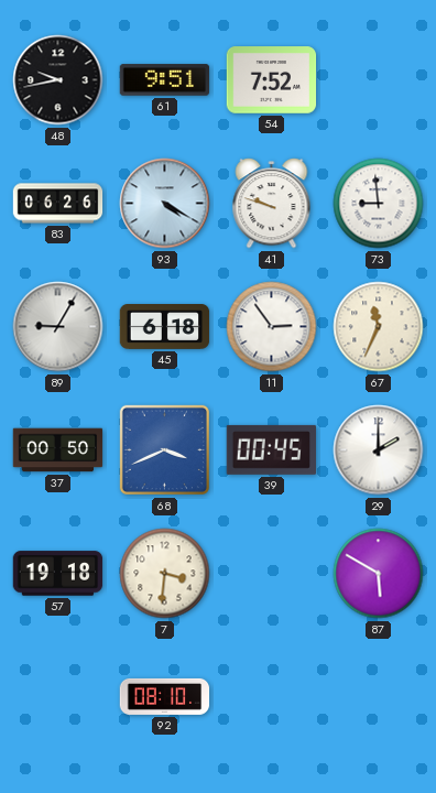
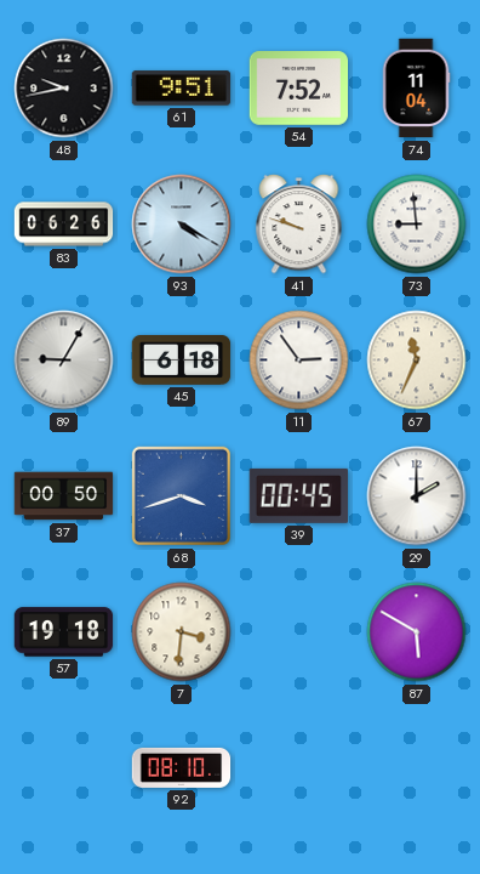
74: none -> 11:04
68: 3:41 -> 3:42
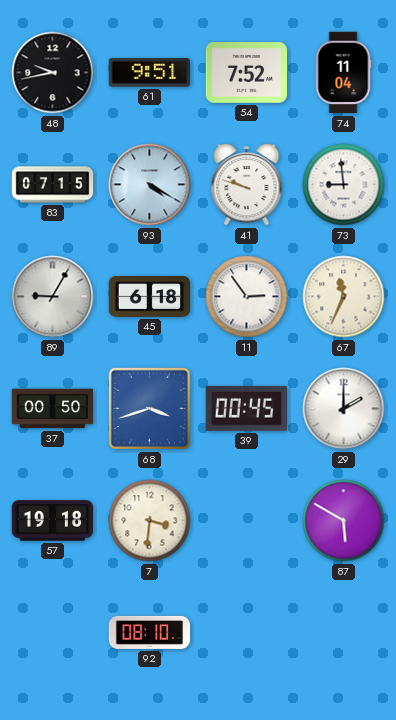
83: 06:26 -> 07:15
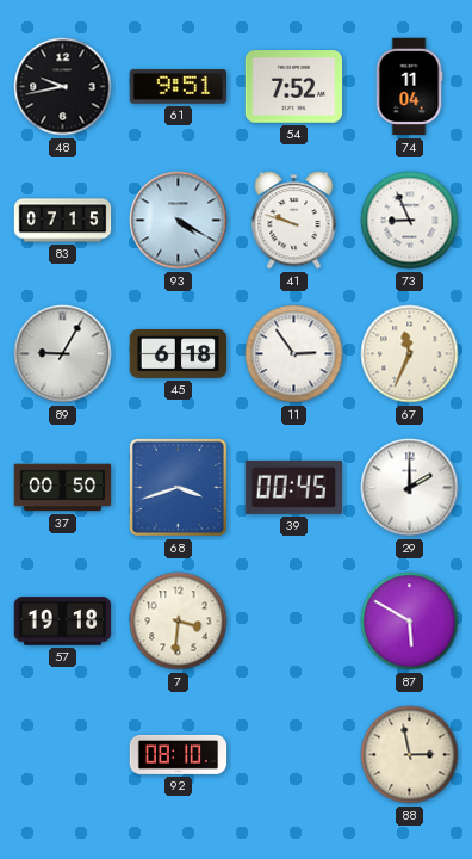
73: 8:59 -> 8:56
88: none -> 2:58
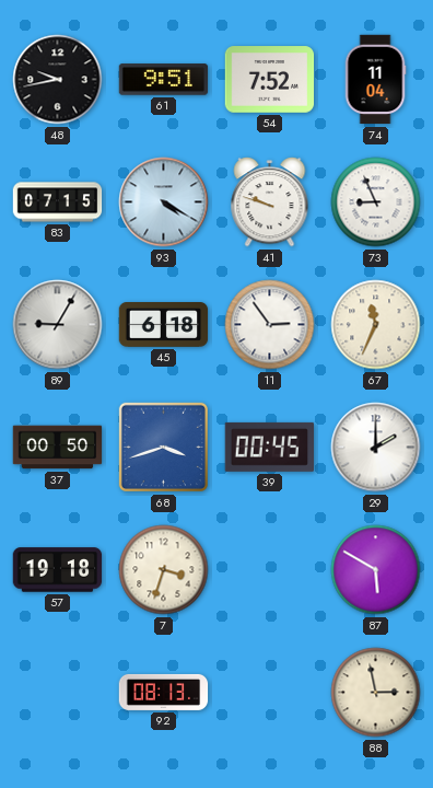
7: 3:31 -> 3:33
92: 08:10 -> 08:13
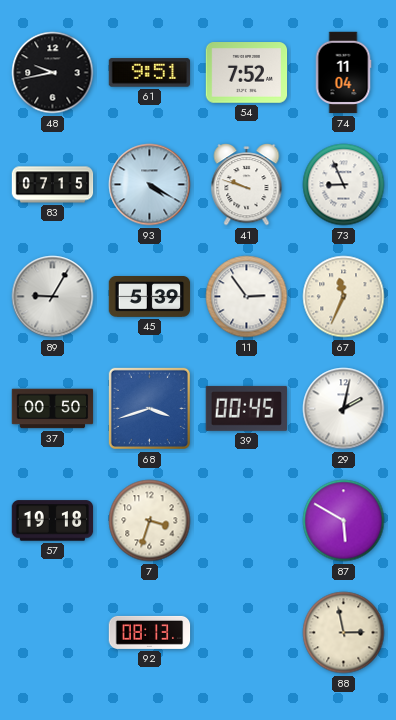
45: 6:18 -> 5:39
29: 2:00 -> 2:02
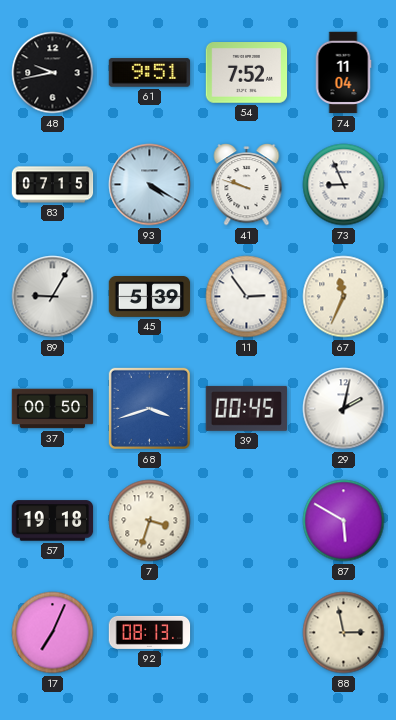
17: none -> 7:04
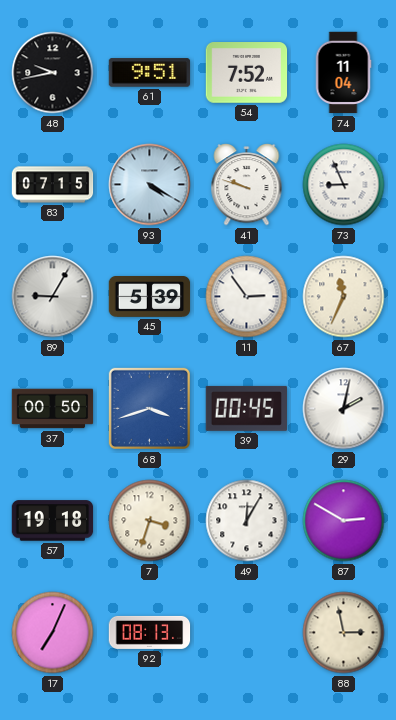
49: none -> 12:05
87: 5:50 -> 2:50
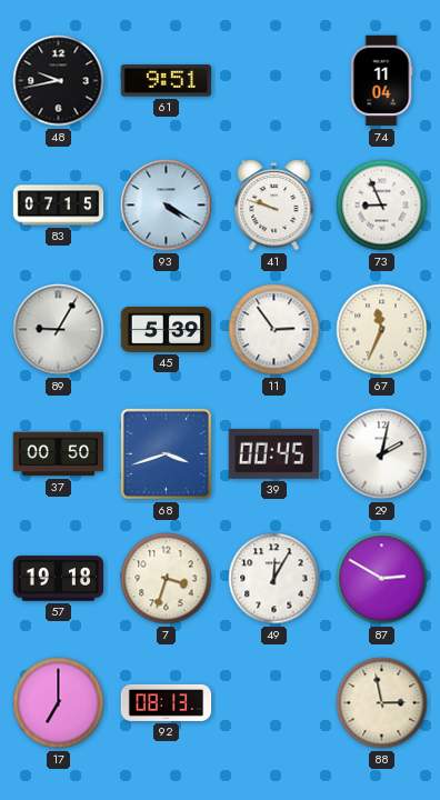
54: 7:52 -> none
17: 7:04 -> 7:00
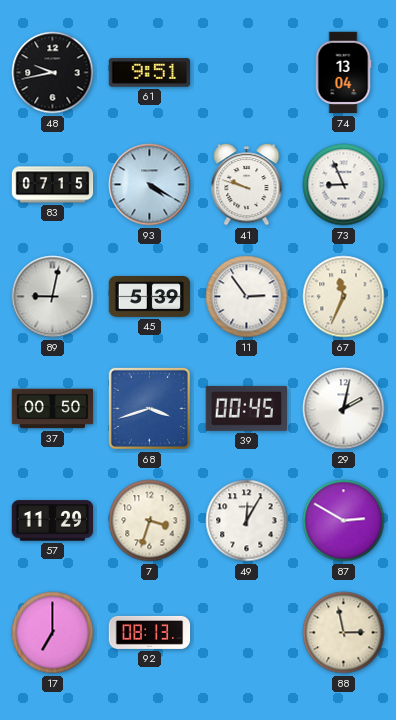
74: 11:04 -> 13:04
89: 9:05 -> 9:02
57: 19:18 -> 11:29
